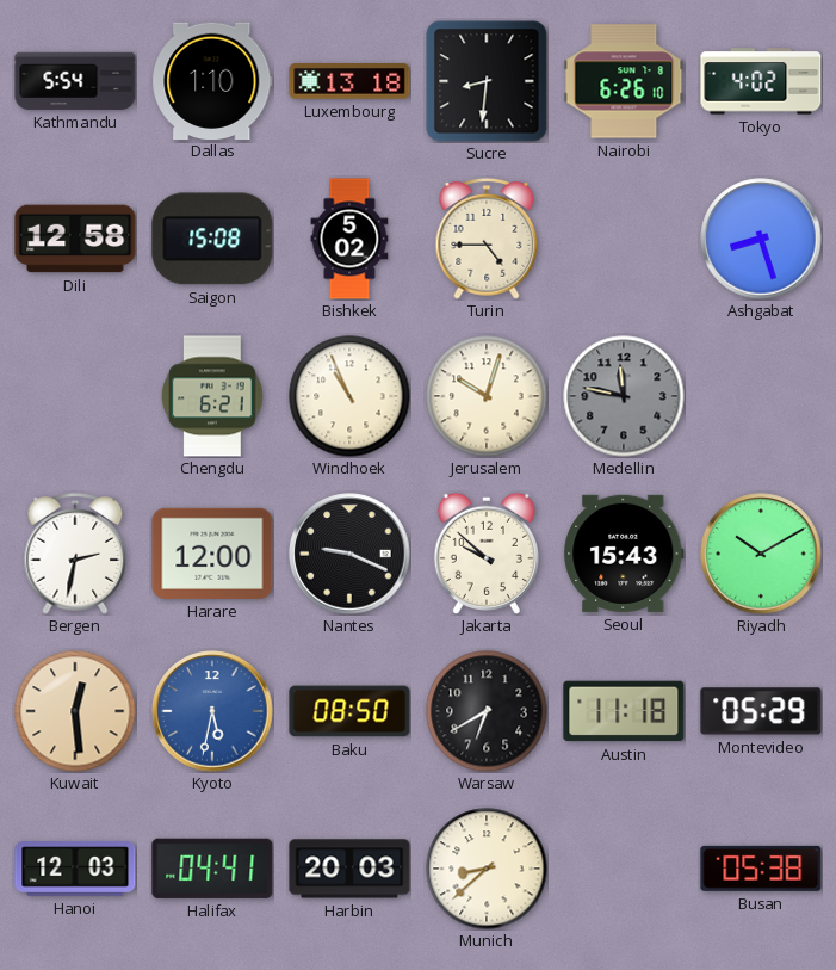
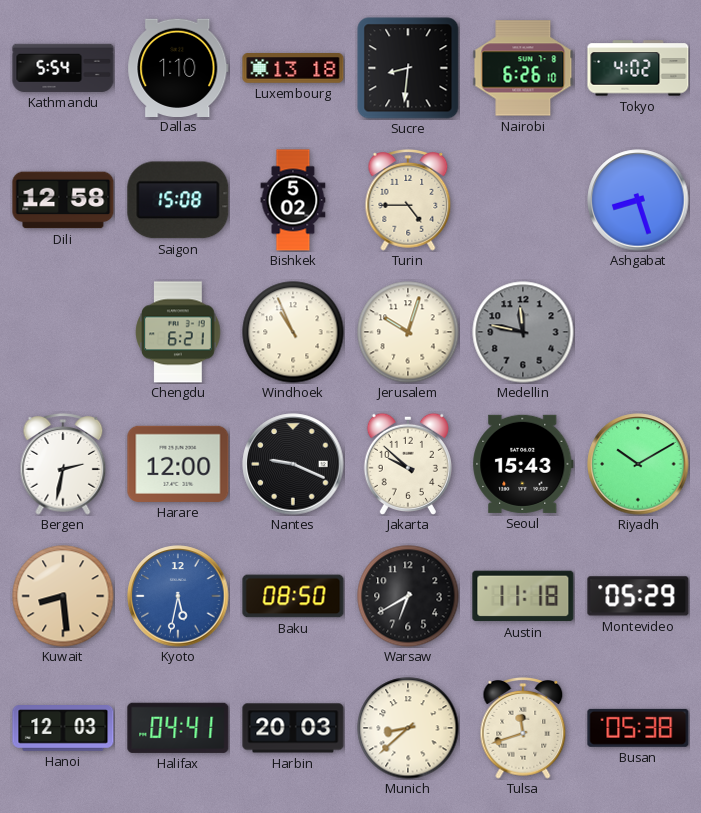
Kuwait: 12:29 -> 8:29
Tulsa: none -> 11:42
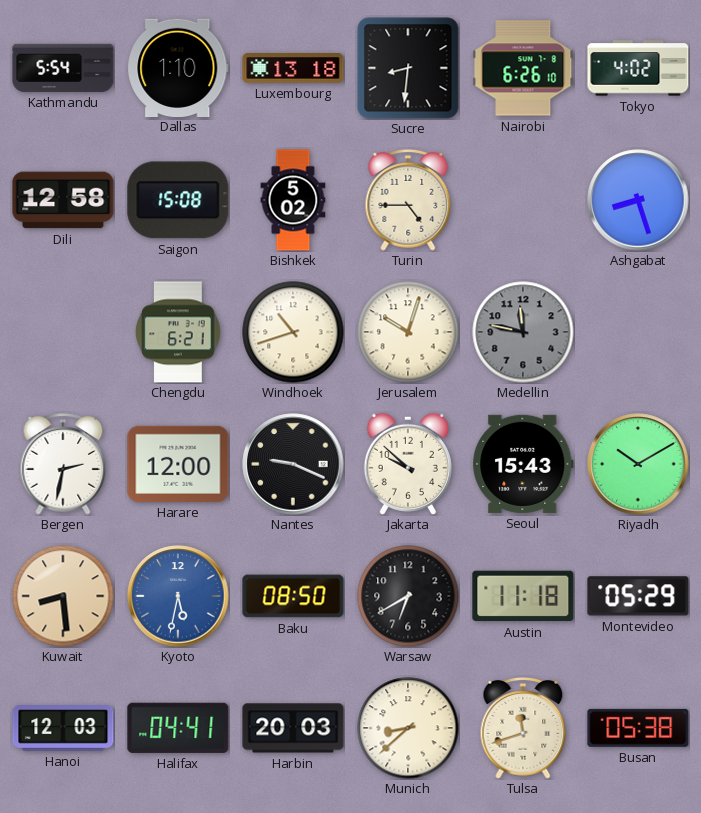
Windhoek: 10:56 -> 10:42
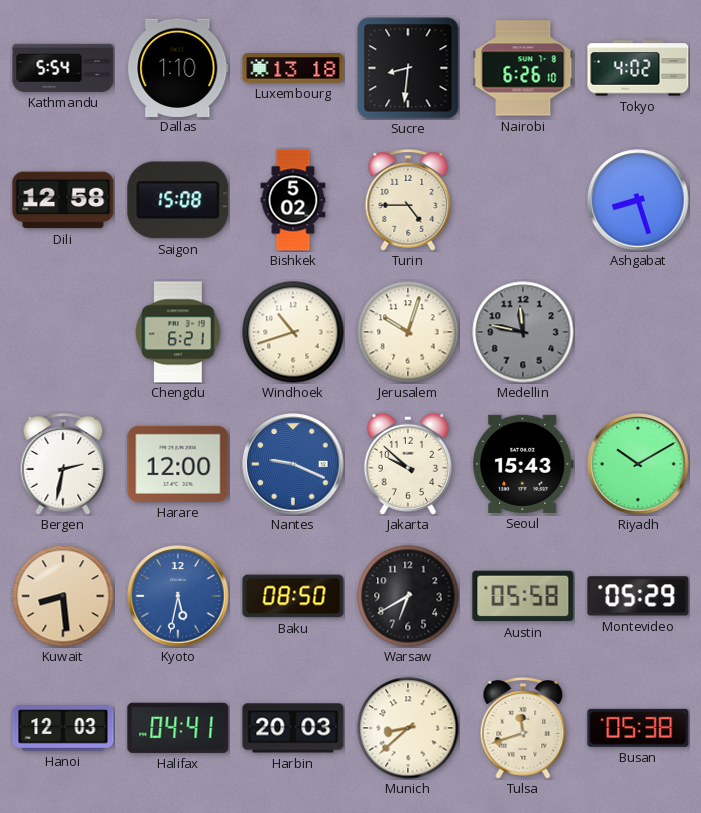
Nantes dial: black -> blue
Austin: 11:18 -> 05:58
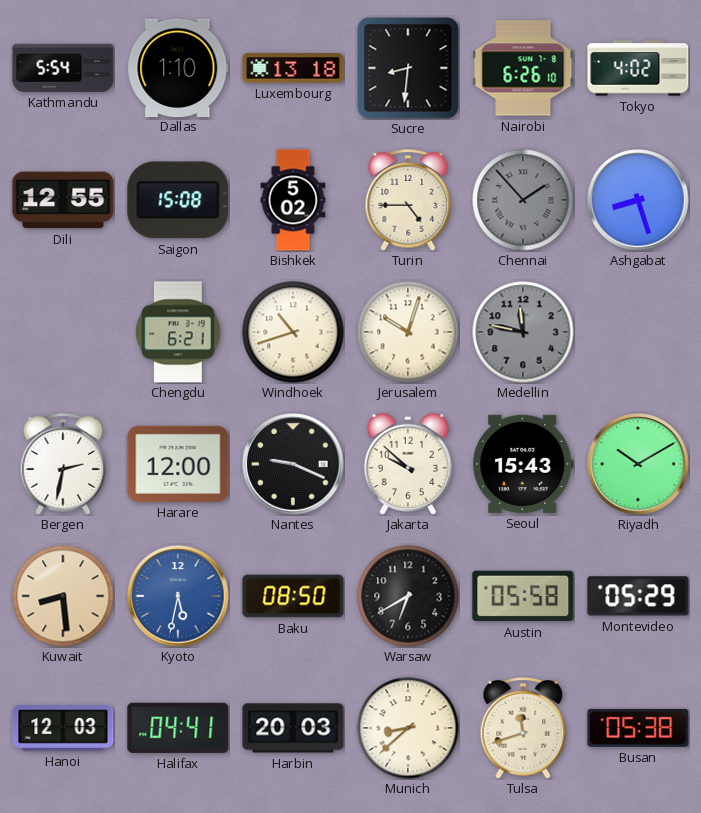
Dili: 12:58 -> 12:55
Chennai: none -> 1:53
Nantes dial: blue -> black
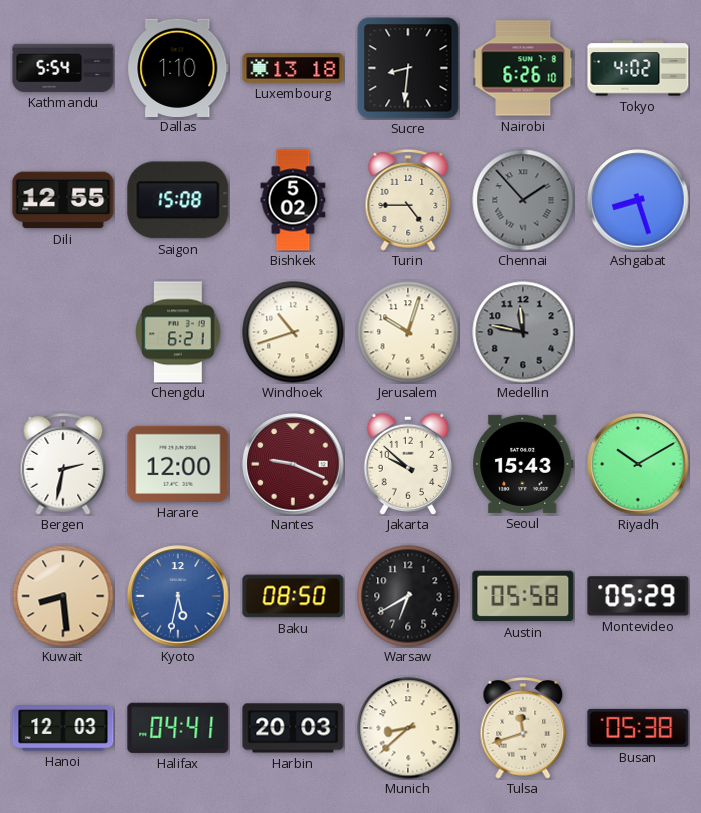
Nantes dial: black -> burgundy
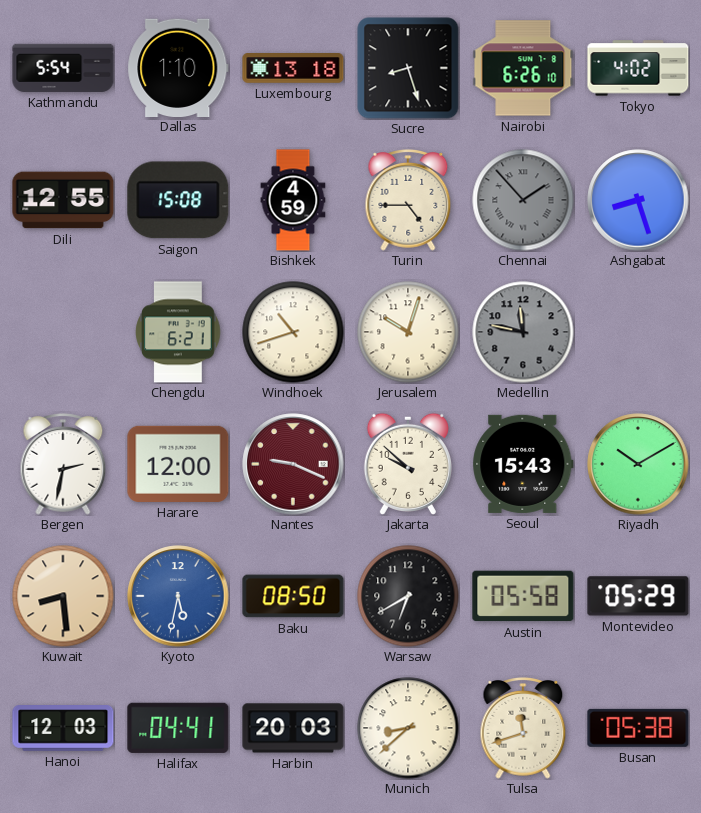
Sucre: 8:31 -> 8:27
Bishkek: 5:02 -> 4:59
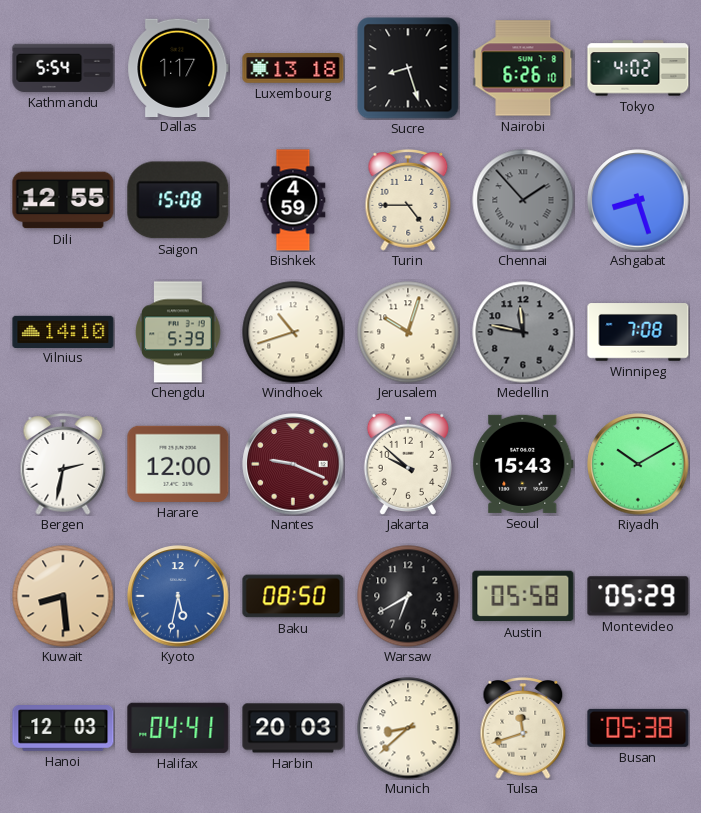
Dallas: 1:10 -> 1:17
Vilnius: none -> 14:10
Chengdu: 6:21 -> 5:39
Winnipeg: none -> 7:08
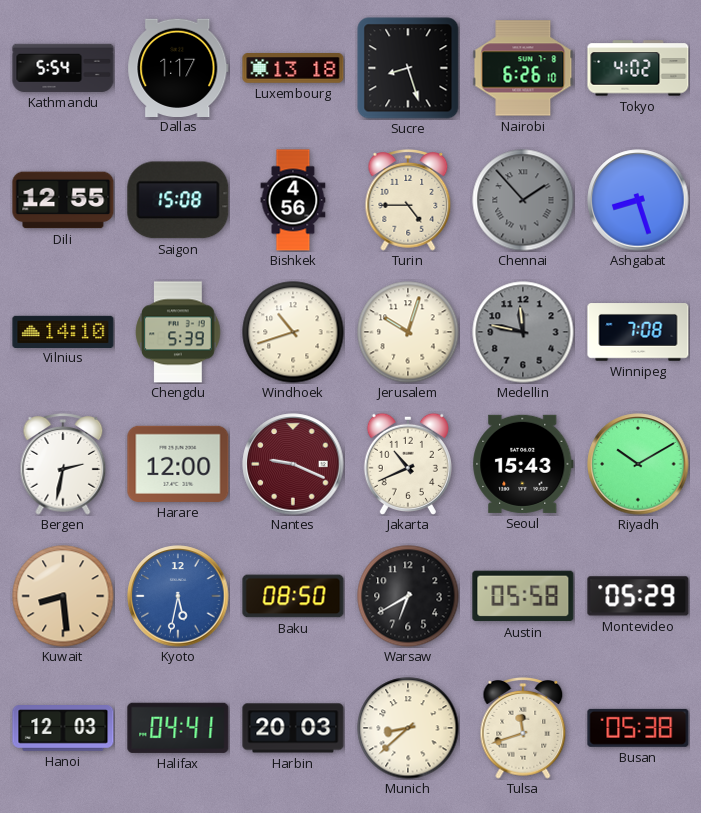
Bishkek: 4:59 -> 4:56
Jakarta: 9:52 -> 10:41
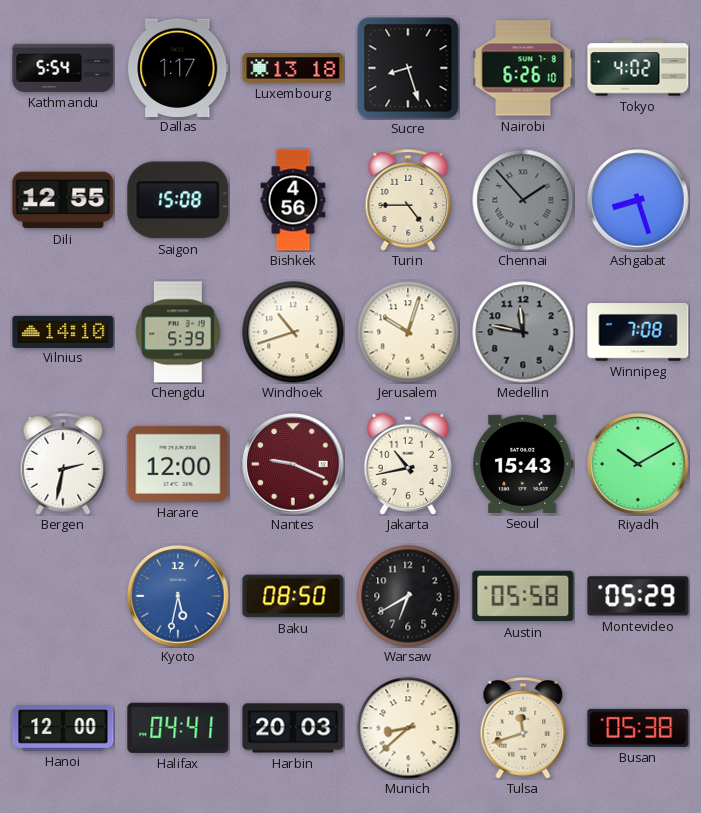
Jakarta: 10:41 -> 10:43
Kuwait: 8:29 -> none
Hanoi: 12:03 -> 12:00
